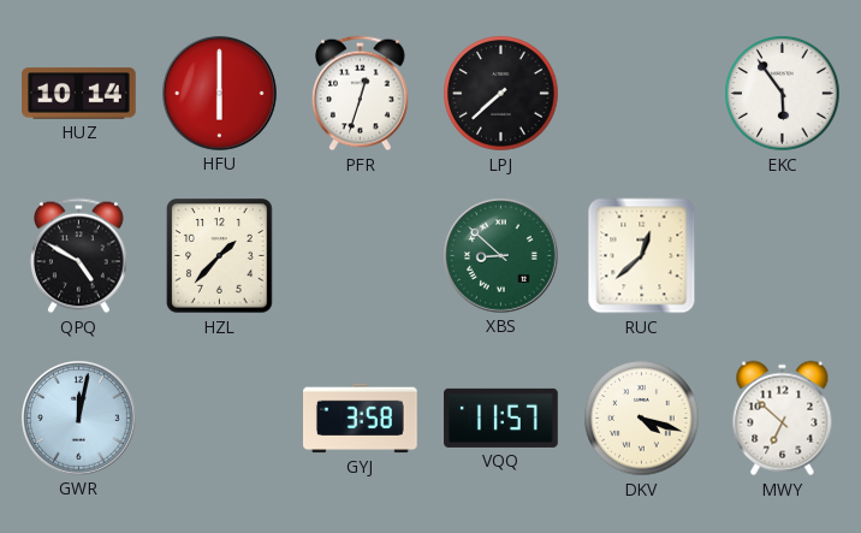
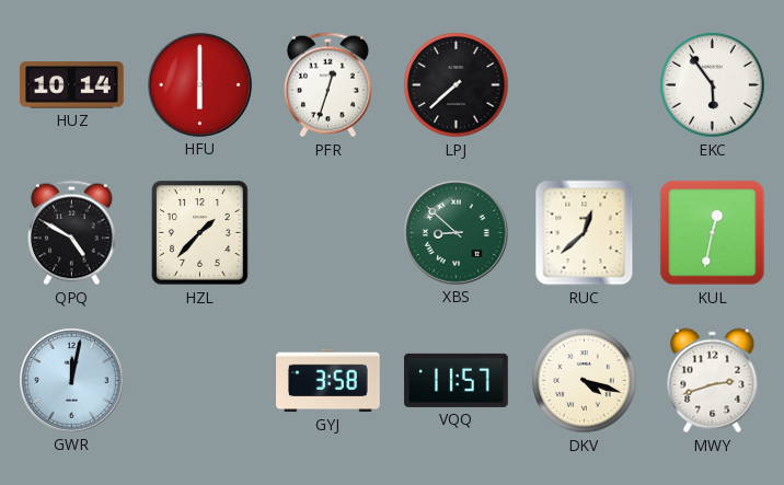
KUL: none -> 12:32
MWY: 6:52 -> 2:42
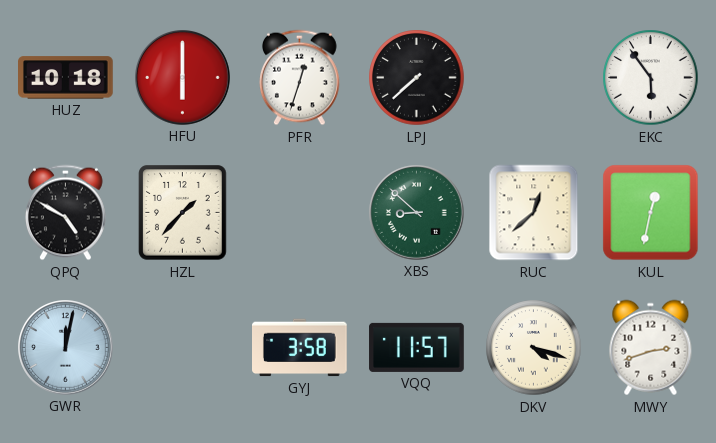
HUZ: 10:14 -> 10:18
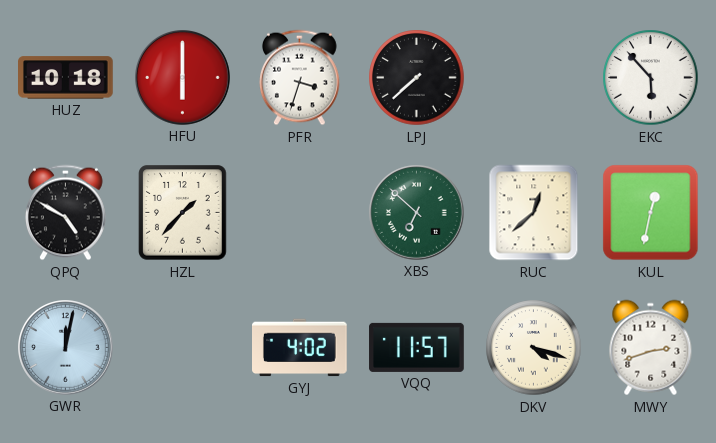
PFR: 12:33 -> 3:33
EKC: 5:54 -> 5:53
XBS: 8:52 -> 6:52
GYJ: 3:58 -> 4:02
